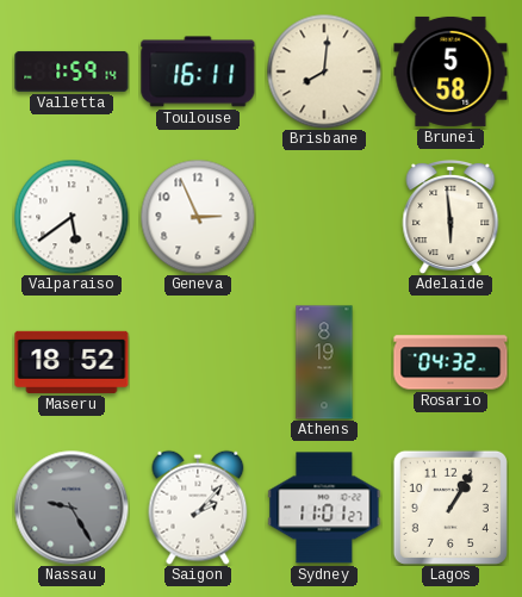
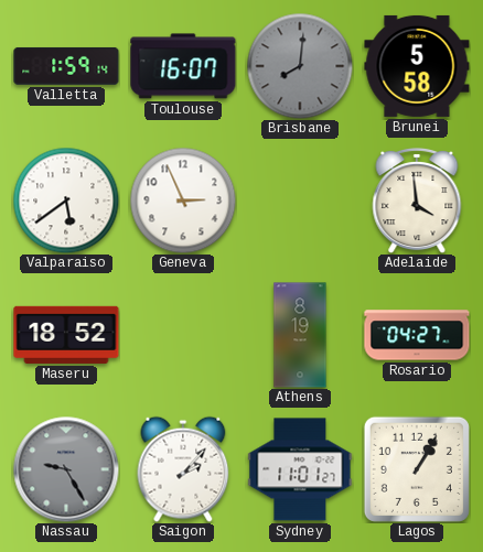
Toulouse: 16:11 -> 16:07
Brisbane dial: cream -> grey
Adelaide: 5:59 -> 3:59
Rosario: 04:32 -> 04:27
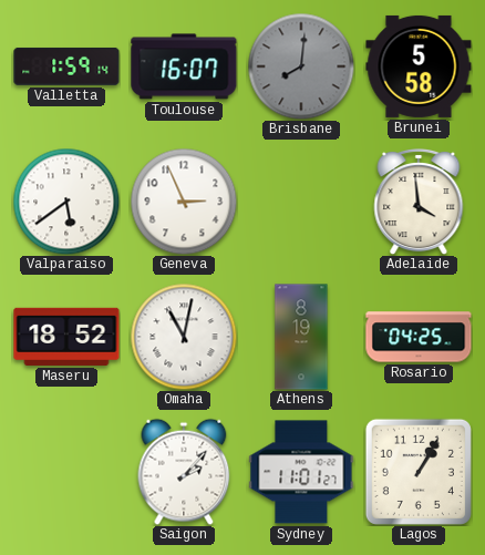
Omaha: none -> 11:02
Rosario: 04:27 -> 04:25
Nassau: 9:25 -> none
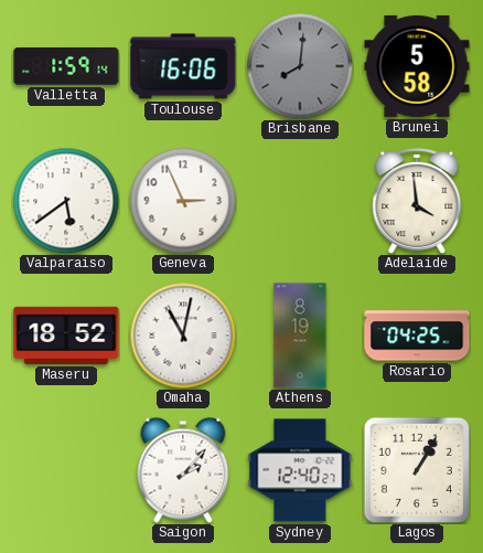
Toulouse: 16:07 -> 16:06
Sydney: 11:01 -> 12:40
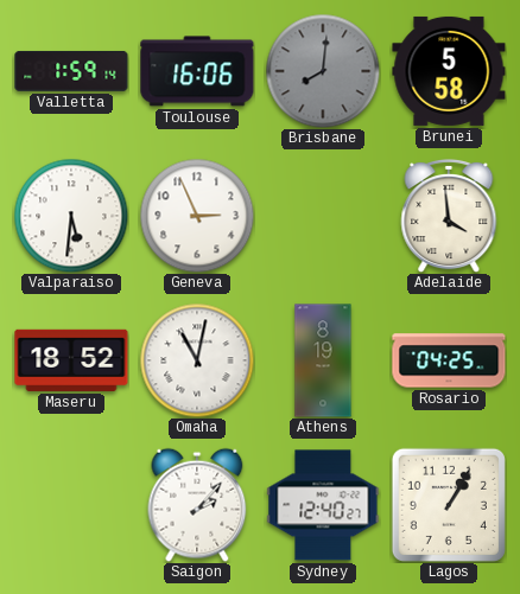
Valparaiso: 5:39 -> 5:31
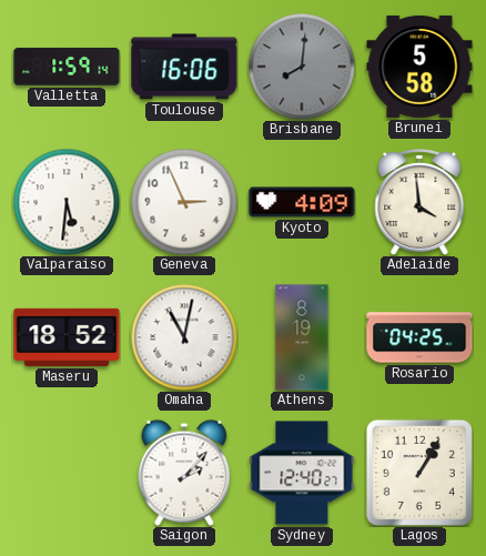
Kyoto: none -> 4:09
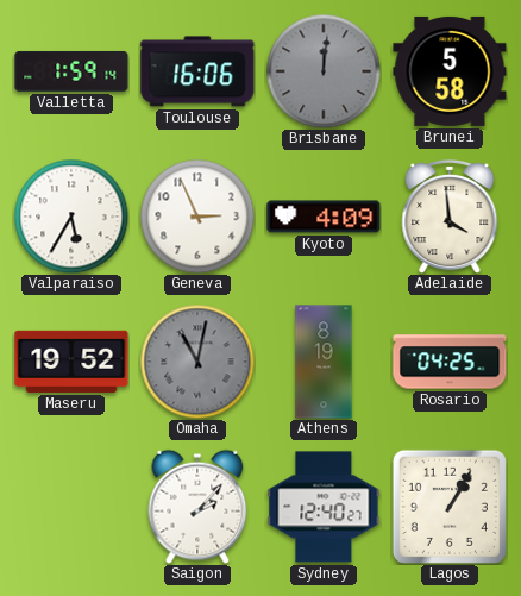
Brisbane: 8:01 -> 12:01
Valparaiso: 5:31 -> 5:35
Maseru: 18:52 -> 19:52
Omaha dial: white -> grey
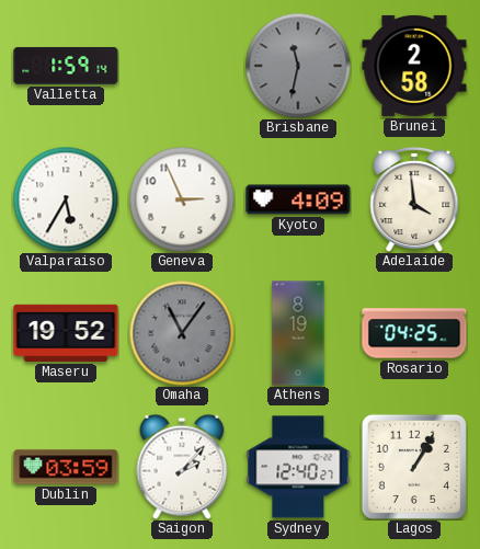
Toulouse: 16:06 -> none
Brisbane: 12:01 -> 11:32
Brunei: 5:58 -> 2:58
Omaha: 11:02 -> 11:06
Dublin: none -> 03:59
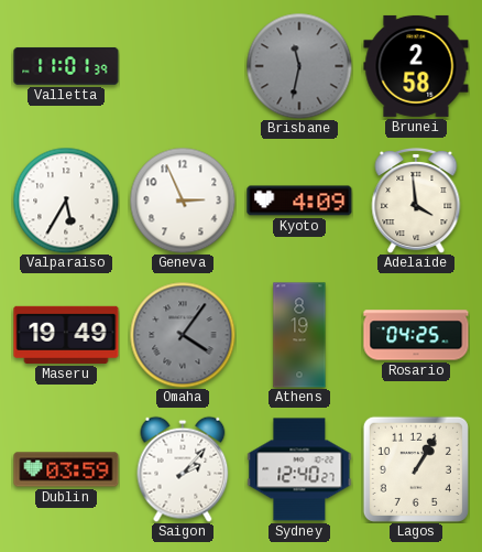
Valletta: 1:59 -> 11:01
Maseru: 19:52 -> 19:49
Omaha: 11:06 -> 4:06
